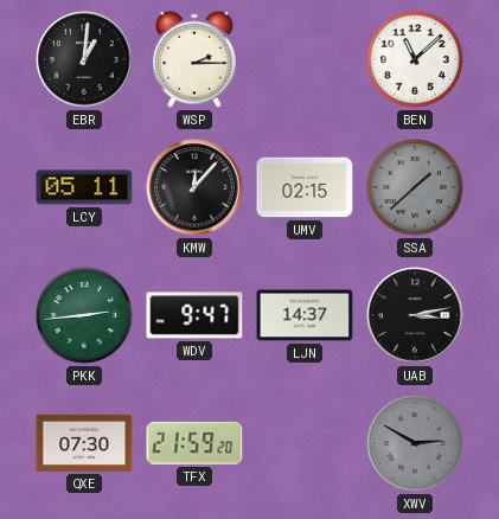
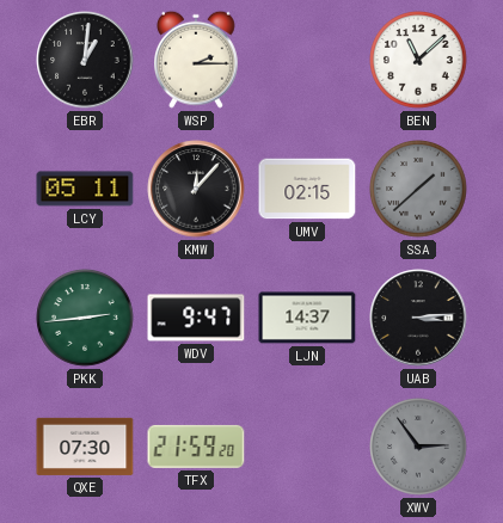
UAB: 3:13 -> 3:14
XWV: 2:50 -> 2:54
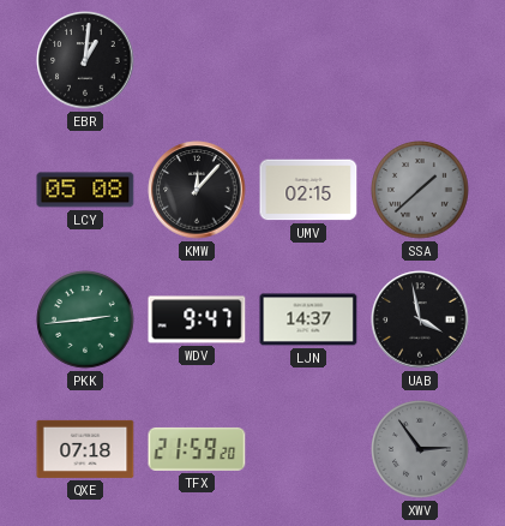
WSP: 2:15 -> none
BEN: 11:08 -> none
LCY: 05:11 -> 05:08
UAB: 3:14 -> 3:58
QXE: 07:30 -> 07:18
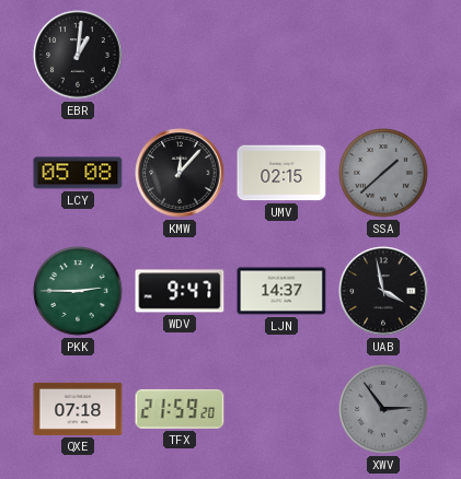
PKK: 2:44 -> 2:45
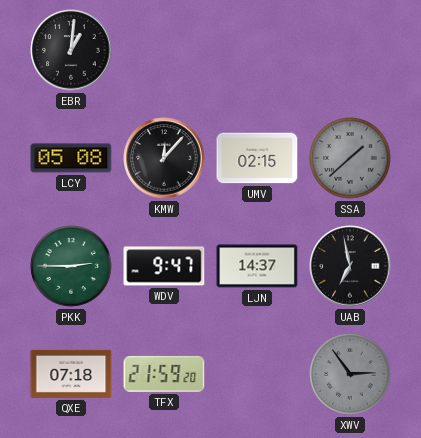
UAB: 3:58 -> 6:58
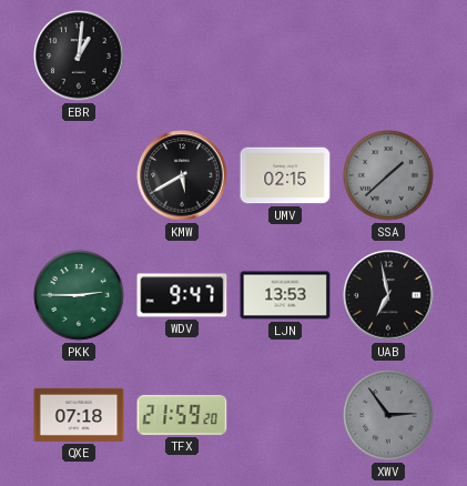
LCY: 05:08 -> none
KMW: 12:07 -> 5:40
LJN: 14:37 -> 13:53
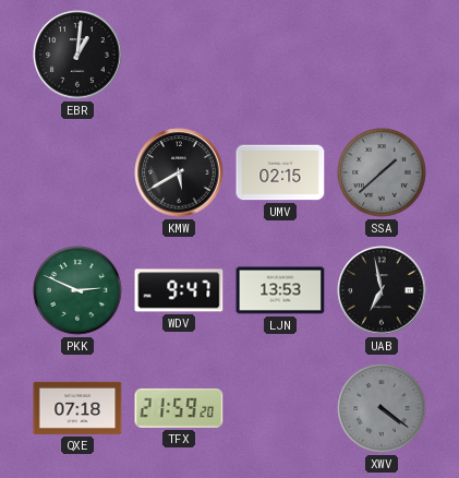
PKK: 2:45 -> 2:49
XWV: 2:54 -> 4:21
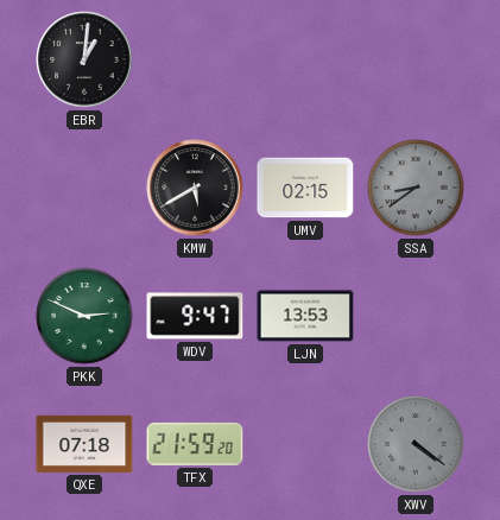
SSA: 1:38 -> 8:39
UAB: 6:58 -> none
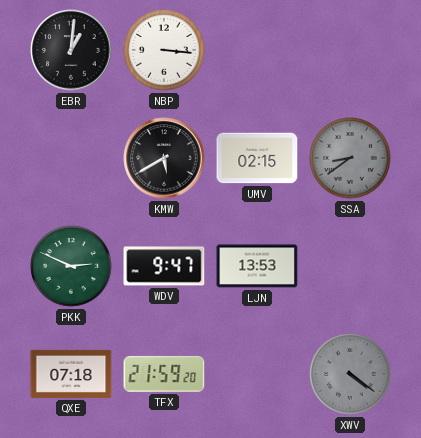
NBP: none -> 3:16
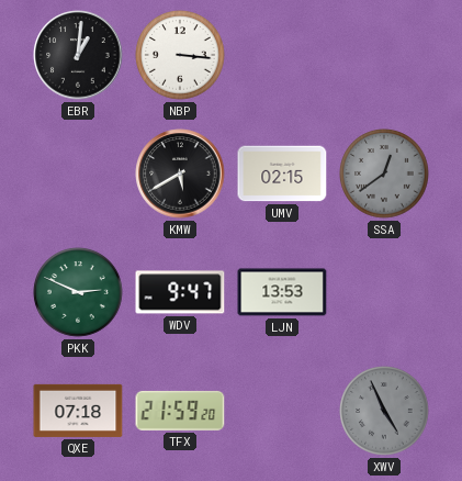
SSA: 8:39 -> 12:39
XWV: 4:21 -> 4:56
